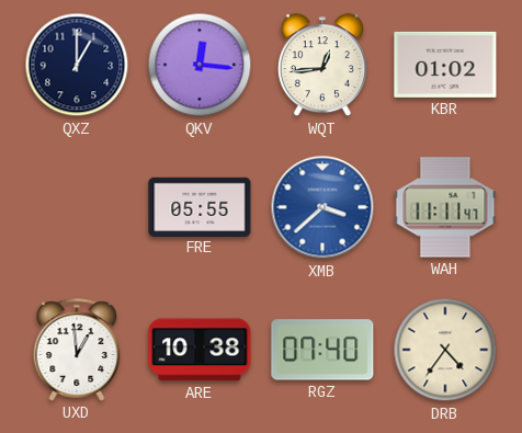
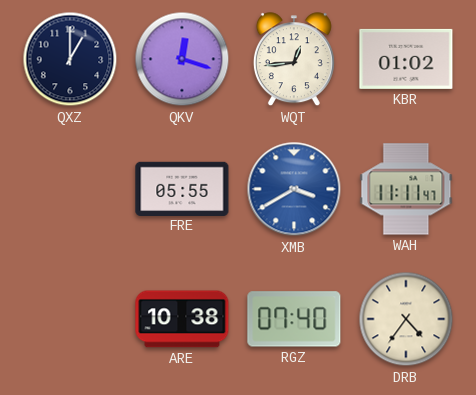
QKV: 12:16 -> 12:18
XMB: 3:38 -> 3:40
UXD: 12:59 -> none
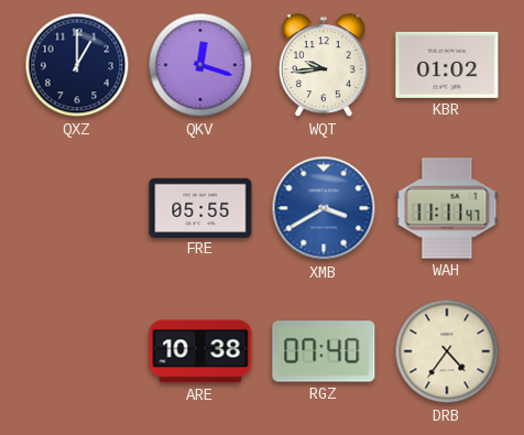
WQT: 12:44 -> 9:44
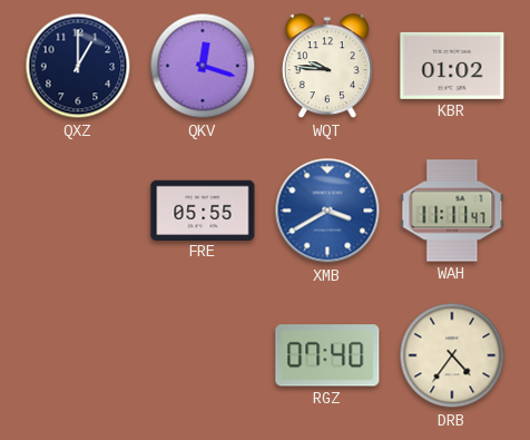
WQT: 9:44 -> 9:46
ARE: 10:38 -> none
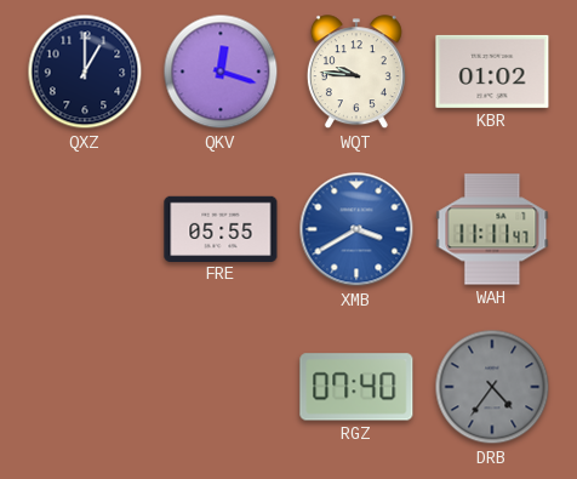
DRB dial: cream -> grey
